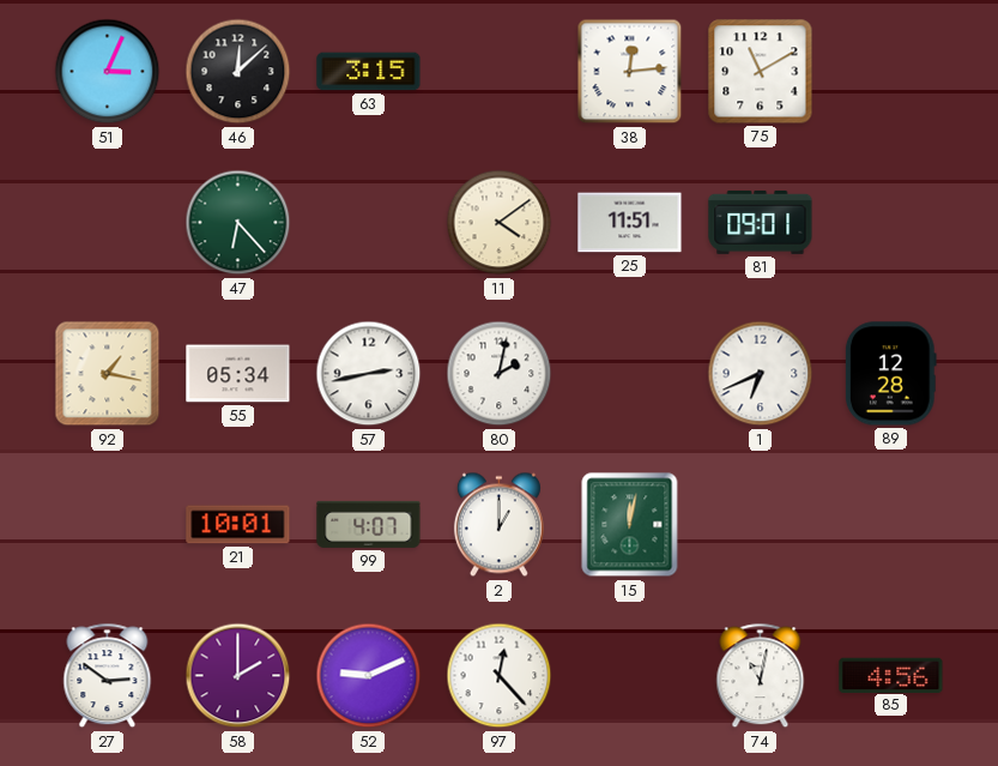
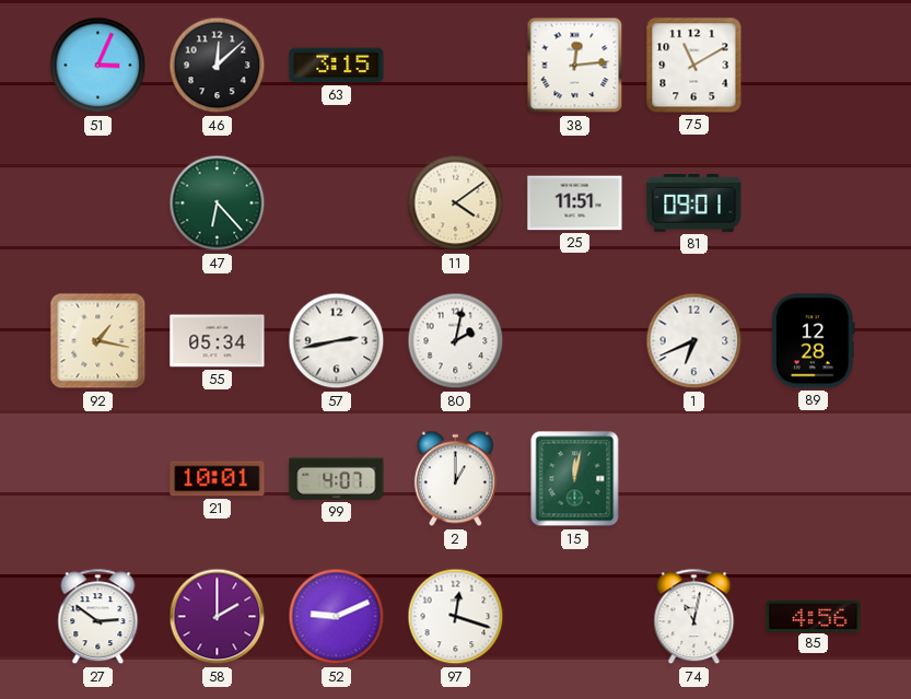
97: 12:23 -> 12:18
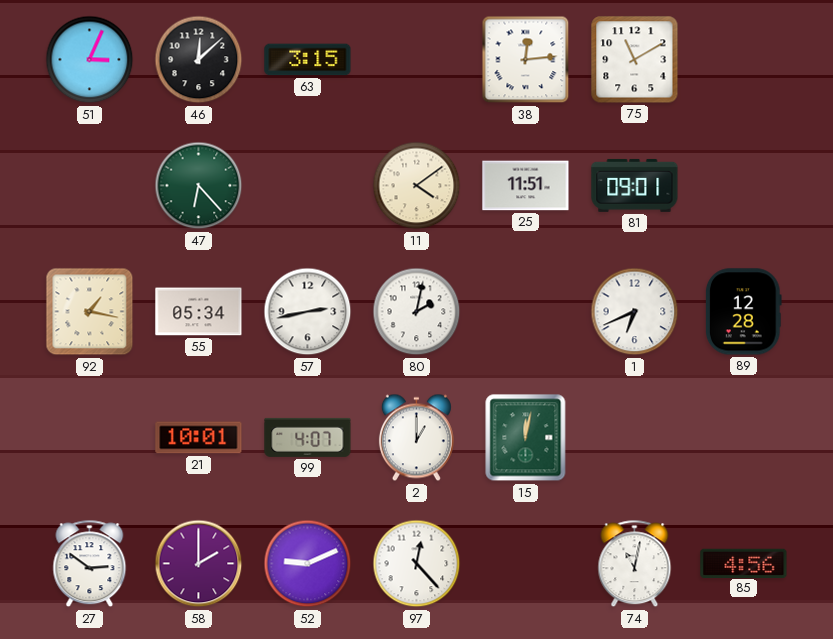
97: 12:18 -> 12:23
